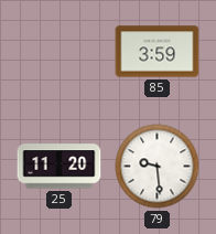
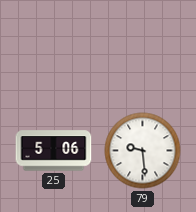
85: 3:59 -> none
25: 11:20 -> 5:06
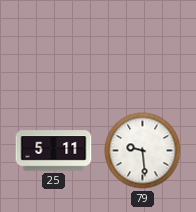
25: 5:06 -> 5:11
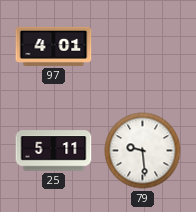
97: none -> 4:01
